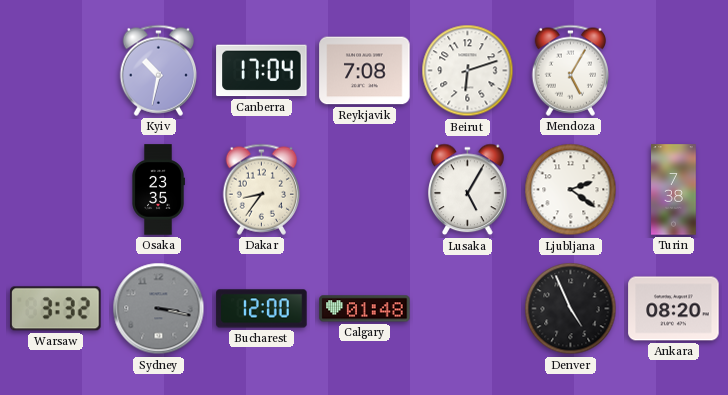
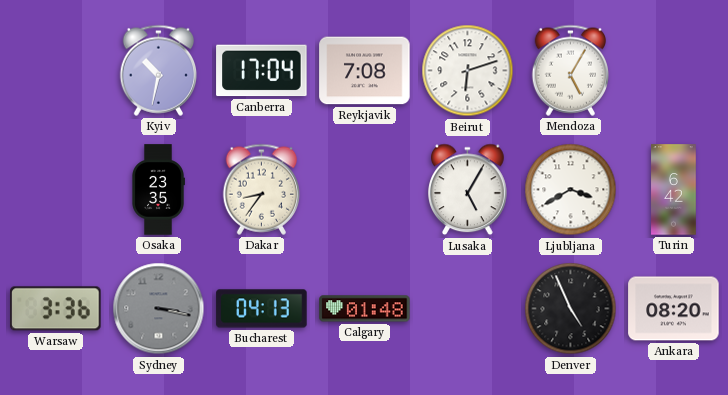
Ljubljana: 2:21 -> 3:40
Turin: 7:38 -> 6:42
Warsaw: 3:32 -> 3:36
Bucharest: 12:00 -> 04:13
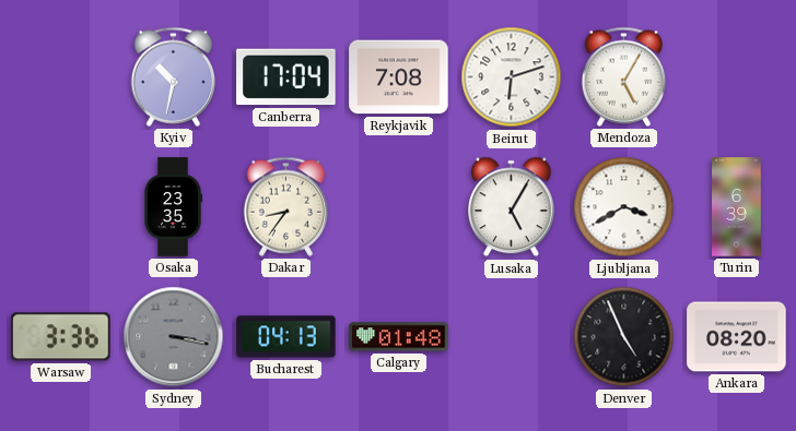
Turin: 6:42 -> 6:39
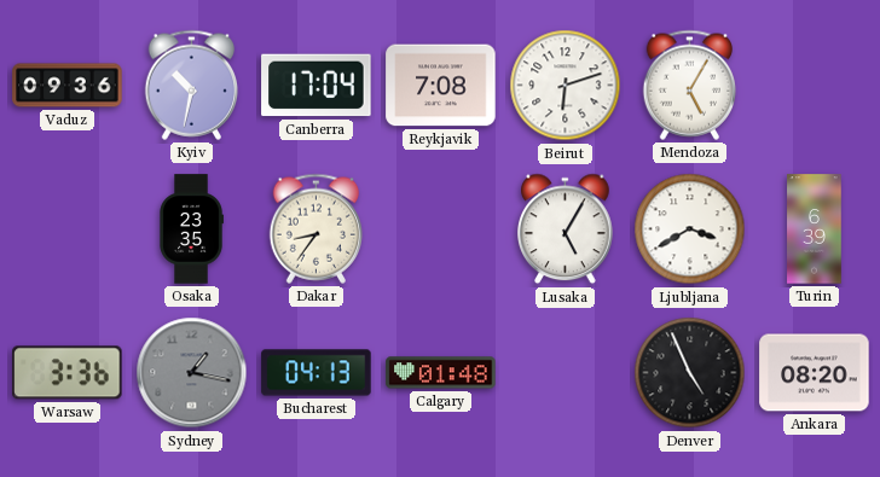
Vaduz: none -> 09:36
Sydney: 3:17 -> 1:17
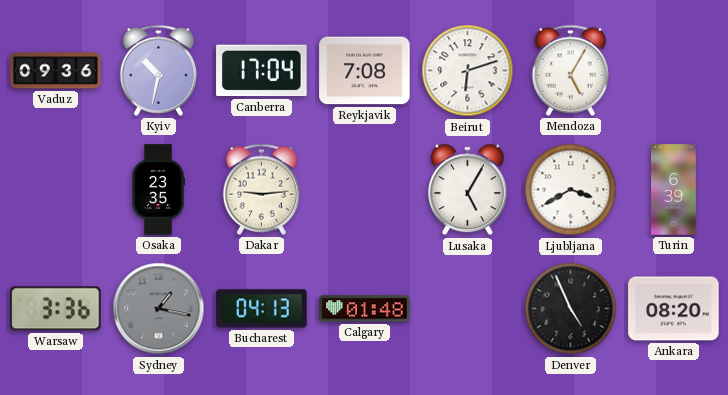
Dakar: 8:36 -> 9:14
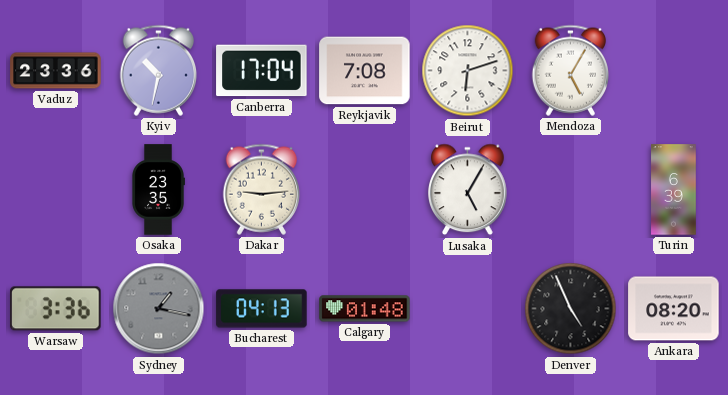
Vaduz: 09:36 -> 23:36
Ljubljana: 3:40 -> none
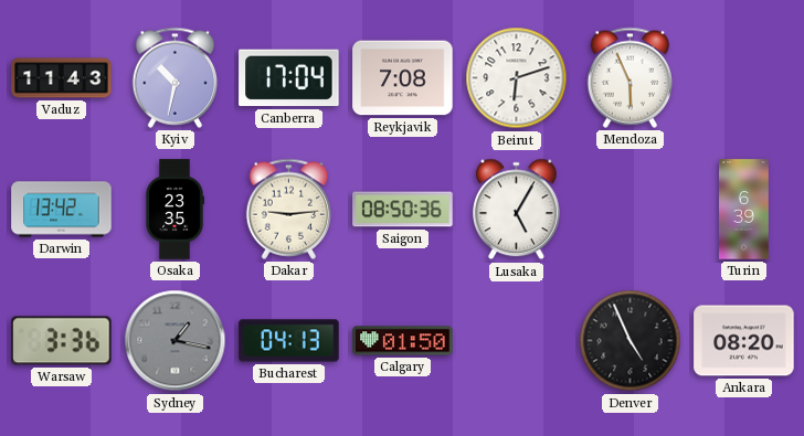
Vaduz: 23:36 -> 11:43
Mendoza: 5:05 -> 5:56
Darwin: none -> 13:42
Saigon: none -> 08:50
Calgary: 01:48 -> 01:50
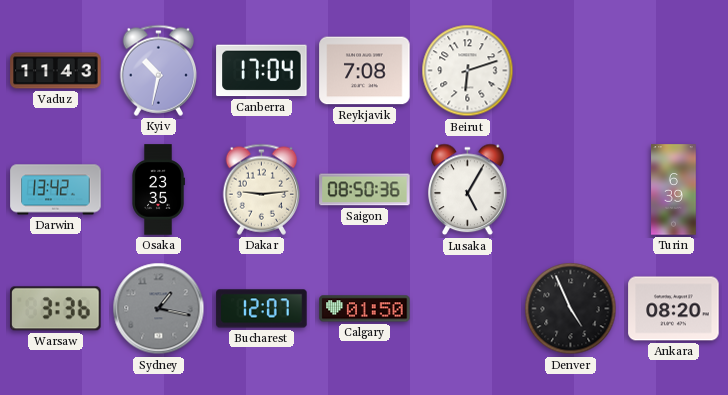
Mendoza: 5:56 -> none
Bucharest: 04:13 -> 12:07
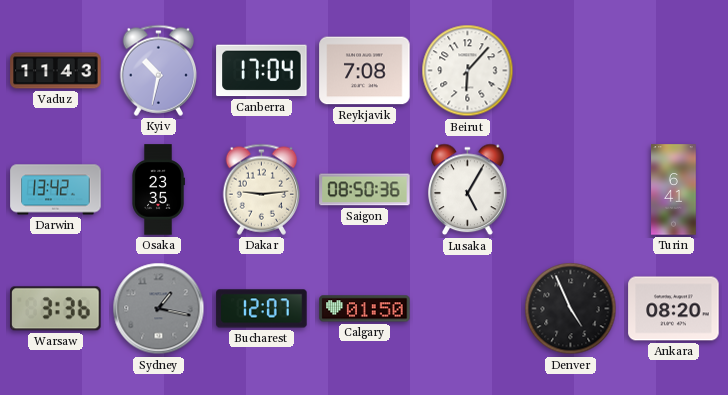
Beirut: 6:12 -> 6:07
Turin: 6:39 -> 6:41
